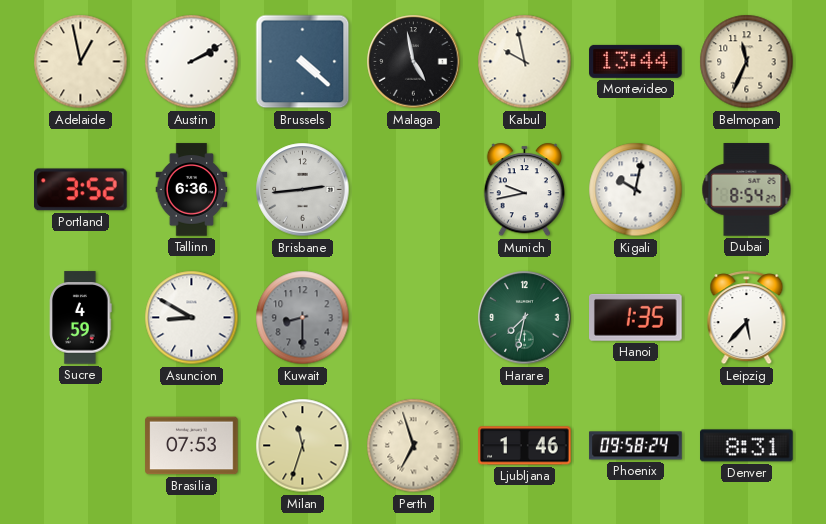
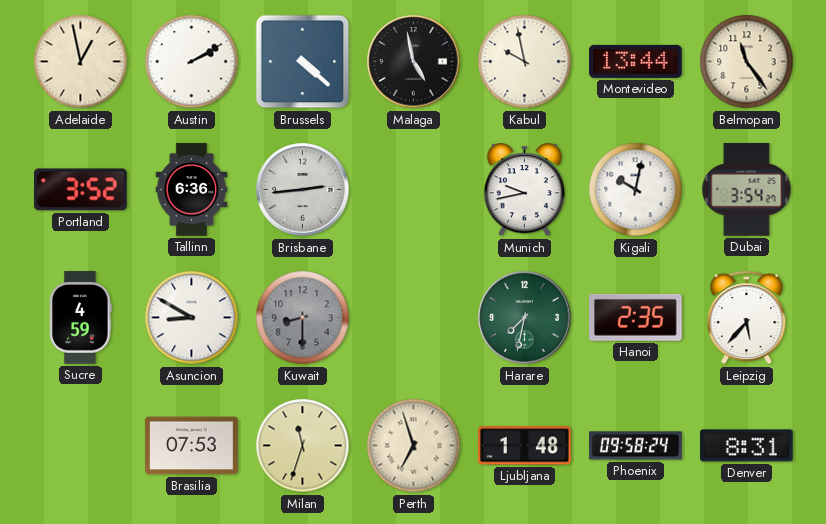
Belmopan: 11:34 -> 11:24
Dubai: 8:54 -> 3:54
Hanoi: 1:35 -> 2:35
Ljubljana: 1:46 -> 1:48
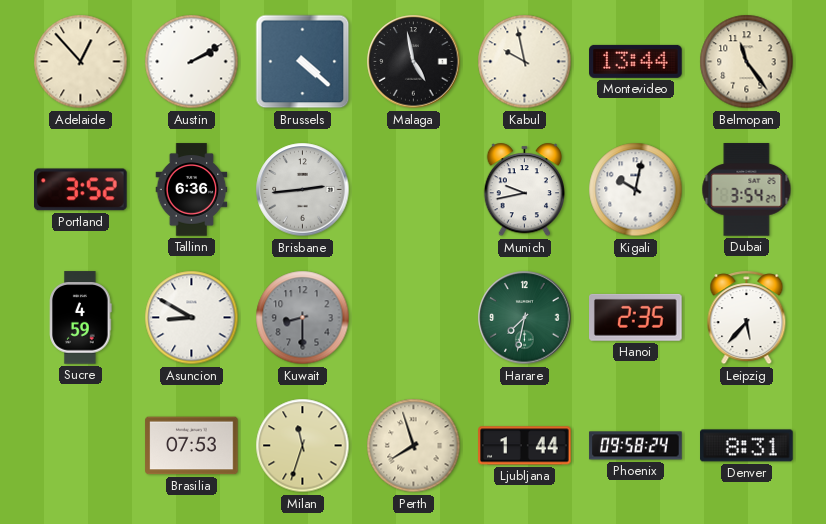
Adelaide: 12:58 -> 12:53
Perth: 6:57 -> 7:57
Ljubljana: 1:48 -> 1:44
